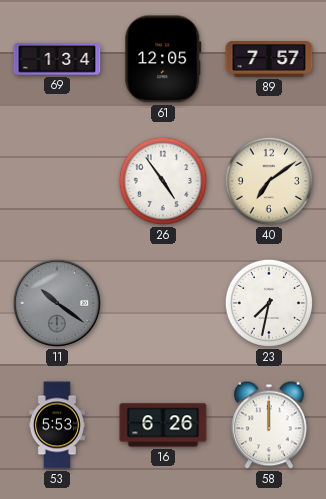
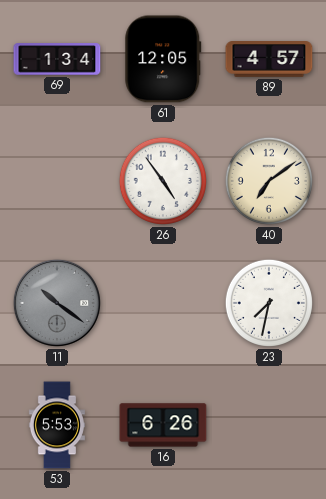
89: 7:57 -> 4:57
58: 12:00 -> none
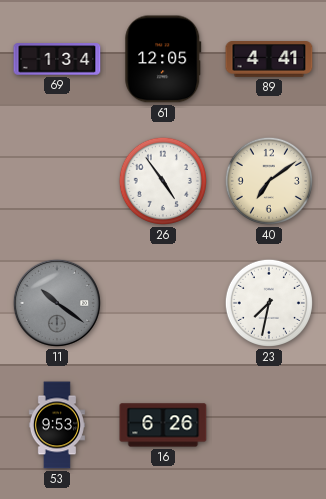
89: 4:57 -> 4:41
53: 5:53 -> 9:53
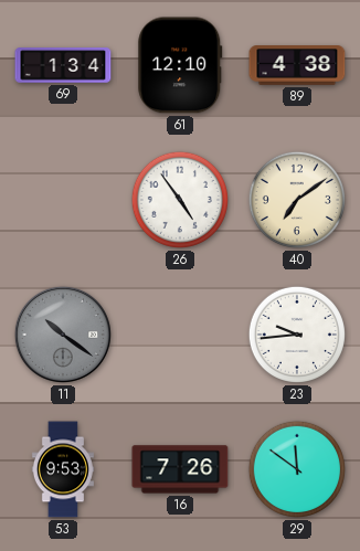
61: 12:05 -> 12:10
89: 4:41 -> 4:38
23: 7:32 -> 9:44
16: 6:26 -> 7:26
29: none -> 11:51
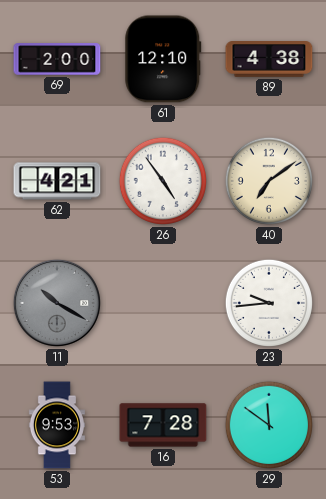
69: 1:34 -> 2:00
62: none -> 4:21
11: 10:21 -> 10:20
16: 7:26 -> 7:28
